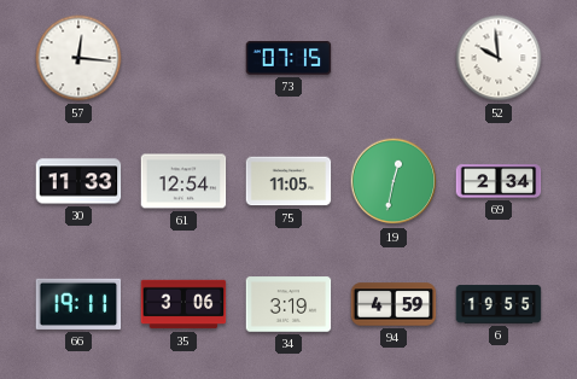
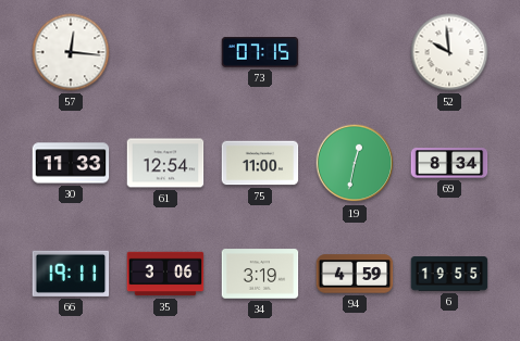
75: 11:05 -> 11:00
69: 2:34 -> 8:34
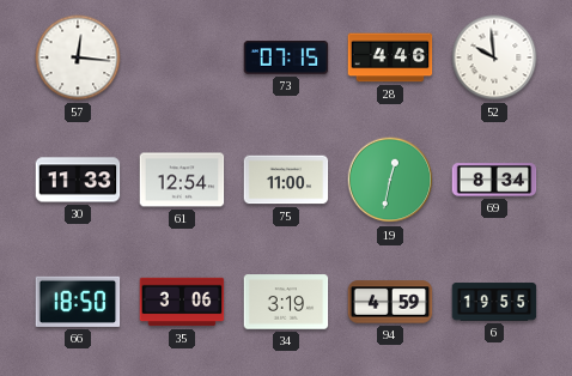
28: none -> 4:46
66: 19:11 -> 18:50
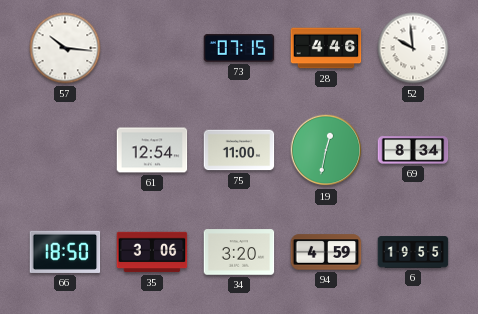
57: 12:16 -> 10:16
30: 11:33 -> none
34: 3:19 -> 3:20
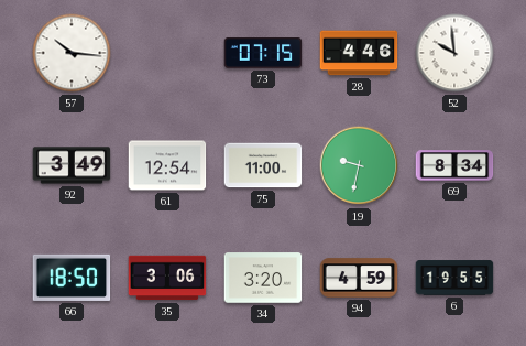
92: none -> 3:49
19: 12:32 -> 9:32
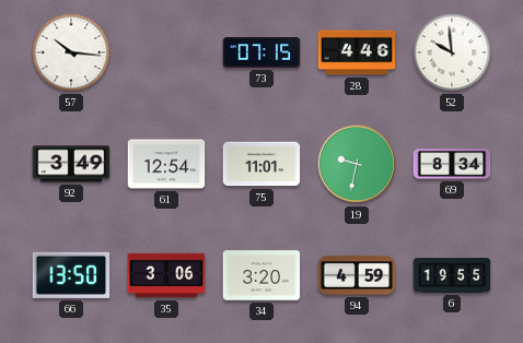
75: 11:00 -> 11:01
66: 18:50 -> 13:50
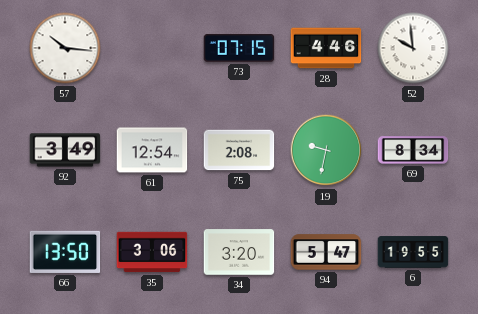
75: 11:01 -> 2:08
94: 4:59 -> 5:47
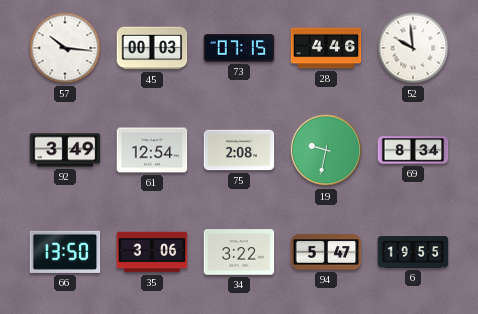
45: none -> 00:03
34: 3:20 -> 3:22
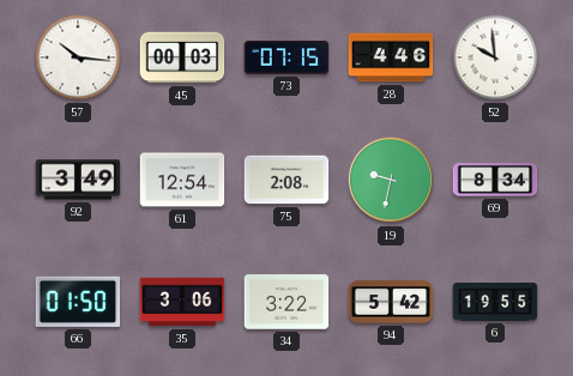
66: 13:50 -> 01:50
94: 5:47 -> 5:42
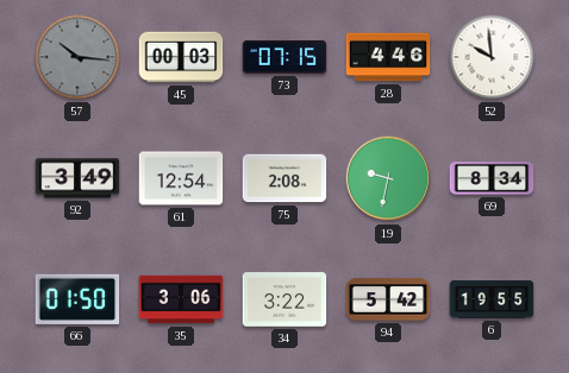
57 dial: white -> grey
